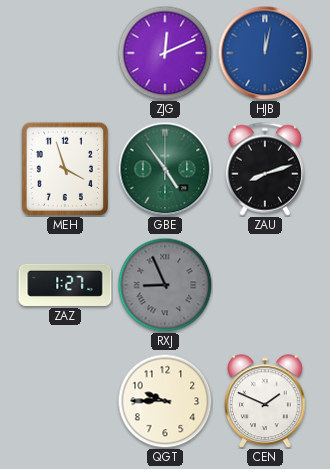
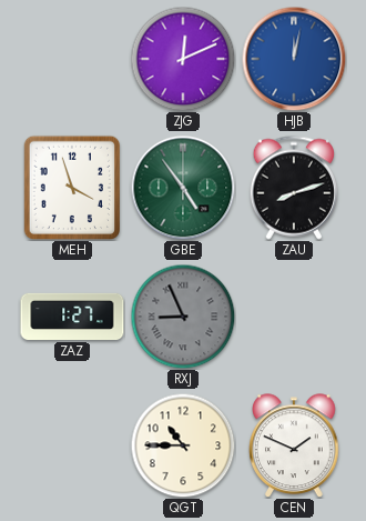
QGT: 9:45 -> 10:45
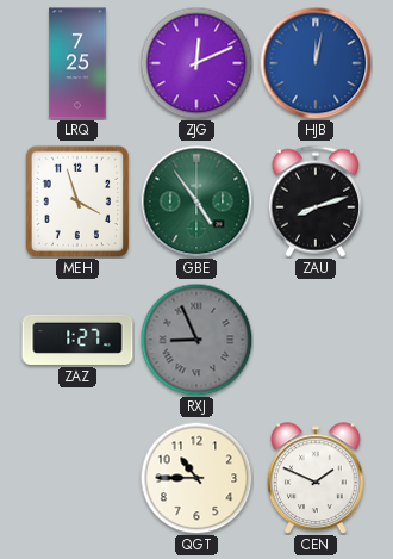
LRQ: none -> 7:25
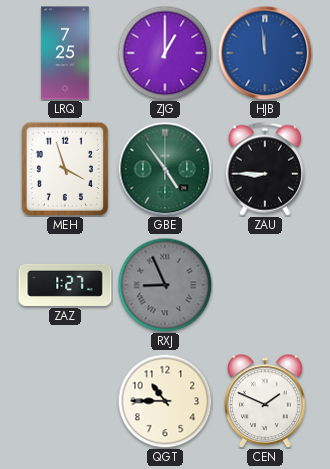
ZJG: 12:11 -> 1:00
HJB: 12:02 -> 11:59
ZAU: 8:12 -> 8:45
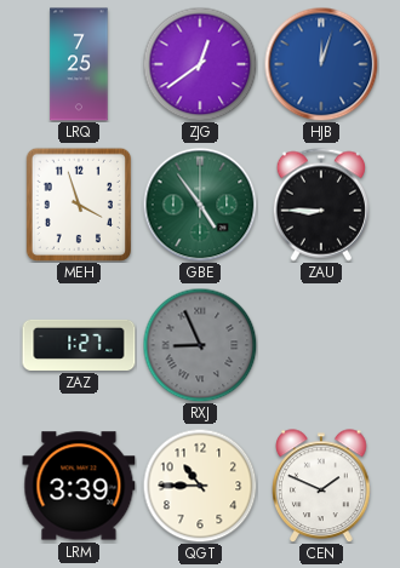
ZJG: 1:00 -> 12:39
HJB: 11:59 -> 12:03
LRM: none -> 3:39
